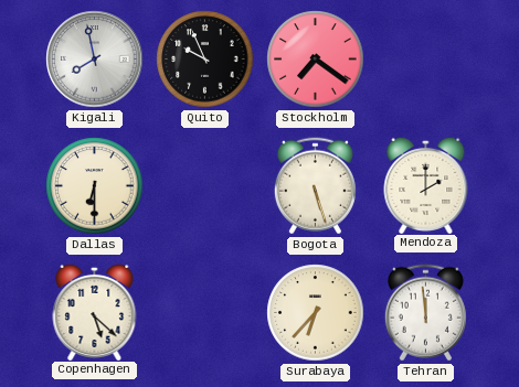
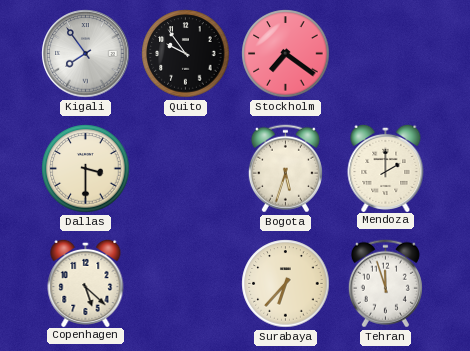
Kigali: 7:58 -> 7:54
Quito: 9:56 -> 9:54
Dallas: 6:30 -> 3:30
Bogota: 5:27 -> 5:33
Tehran: 11:59 -> 11:57
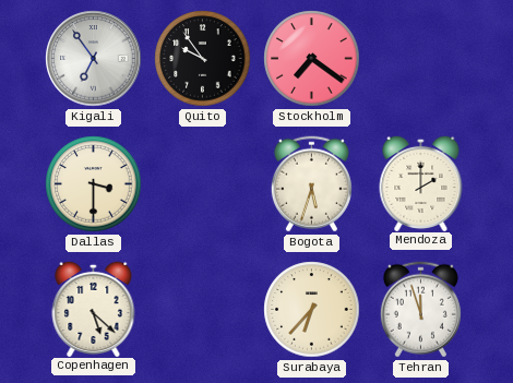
Kigali: 7:54 -> 6:54
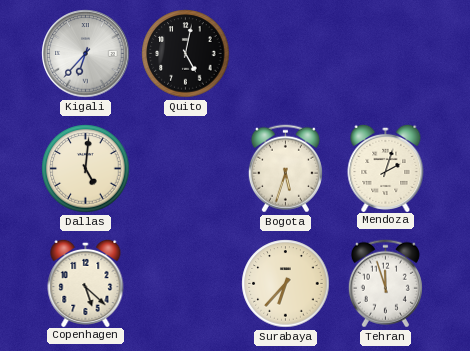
Kigali: 6:54 -> 6:37
Quito: 9:54 -> 5:02
Stockholm: 7:21 -> none
Dallas: 3:30 -> 5:01
Mendoza: 2:00 -> 2:03
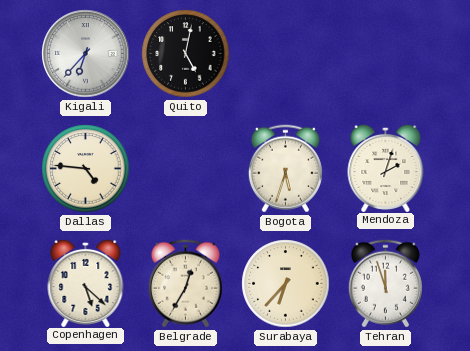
Dallas: 5:01 -> 4:46
Belgrade: none -> 12:35
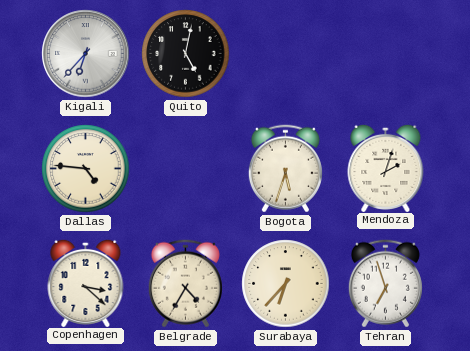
Copenhagen: 5:22 -> 3:22
Belgrade: 12:35 -> 4:35
Tehran: 11:57 -> 6:57
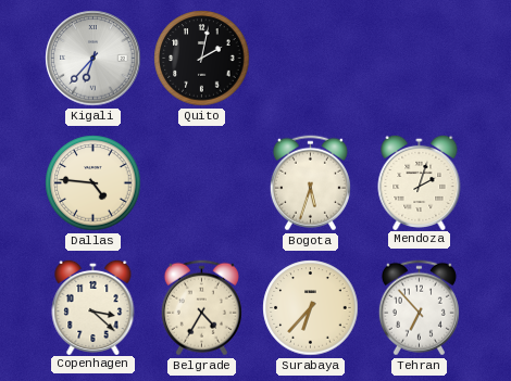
Quito: 5:02 -> 2:02
Tehran: 6:57 -> 6:53
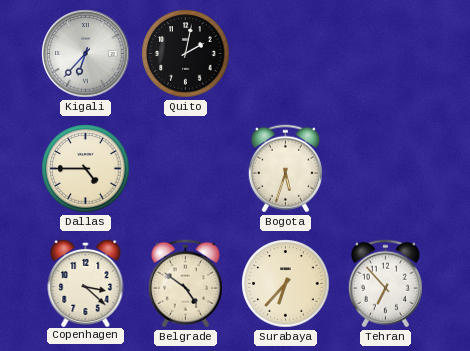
Dallas: 4:46 -> 4:45
Mendoza: 2:03 -> none
Belgrade: 4:35 -> 4:51
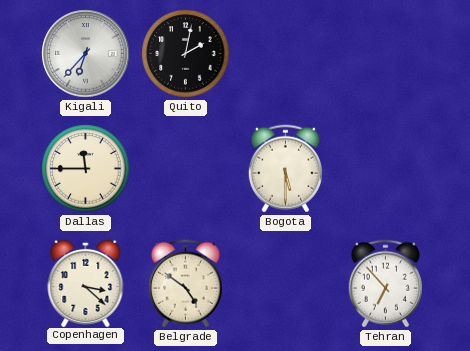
Dallas: 4:45 -> 11:45
Bogota: 5:33 -> 5:30
Surabaya: 6:37 -> none
